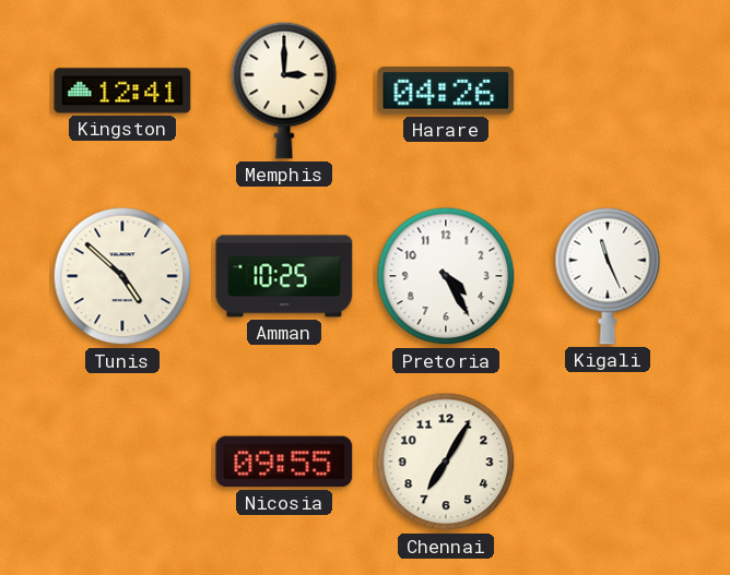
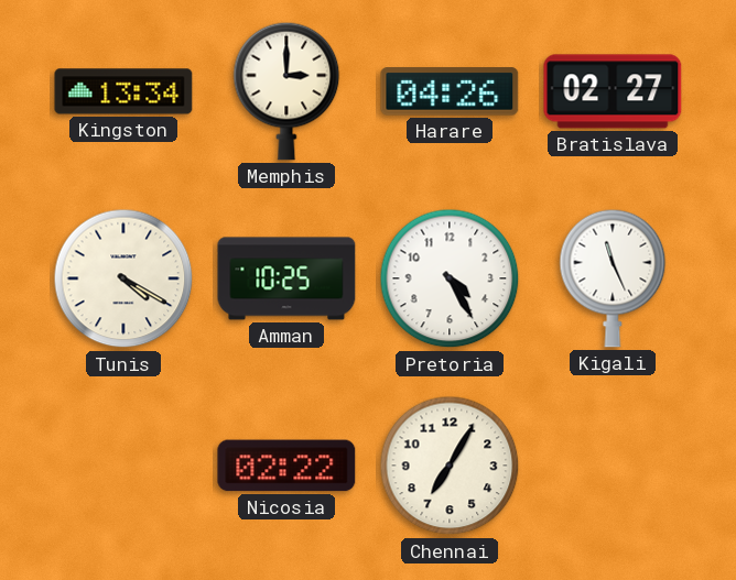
Kingston: 12:41 -> 13:34
Bratislava: none -> 02:27
Tunis: 4:52 -> 4:20
Nicosia: 09:55 -> 02:22
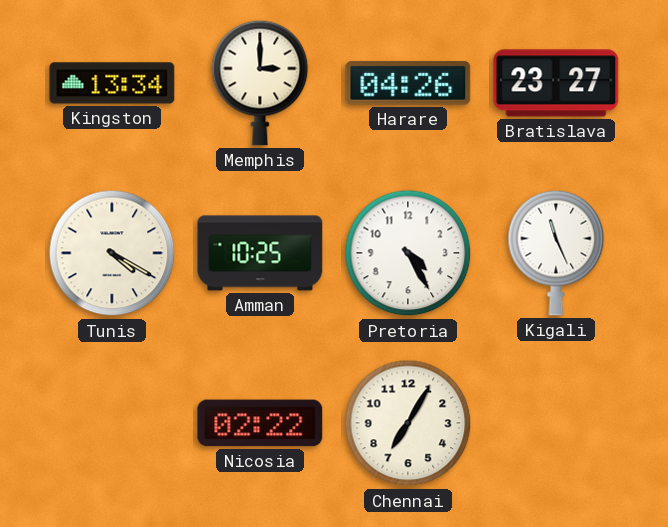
Bratislava: 02:27 -> 23:27
